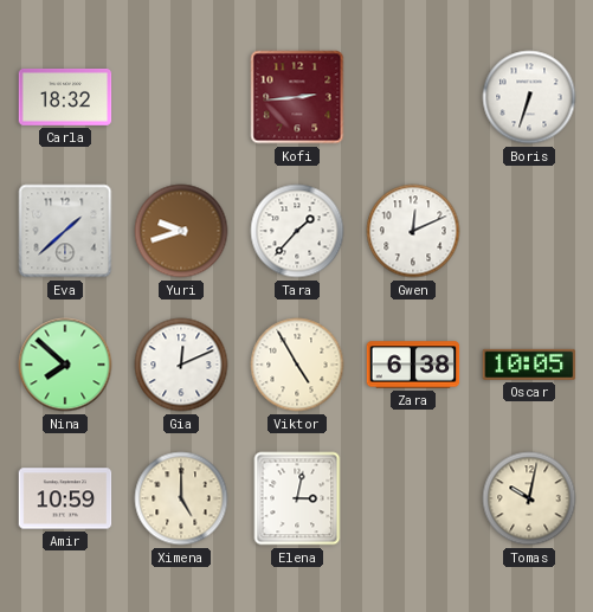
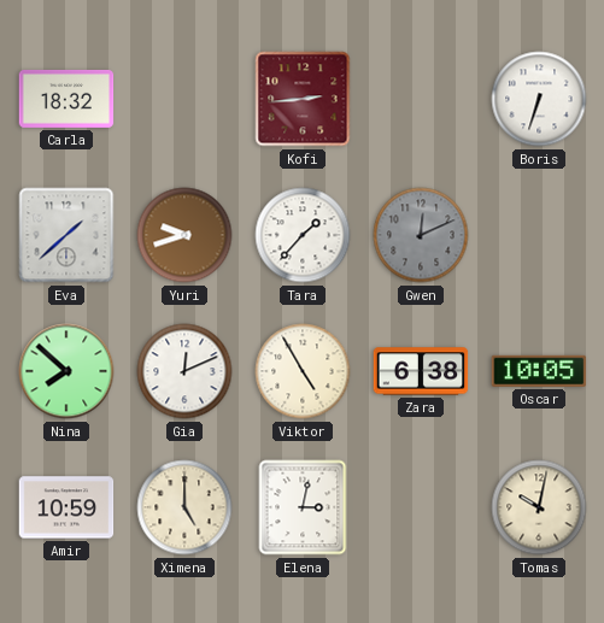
Gwen dial: white -> grey
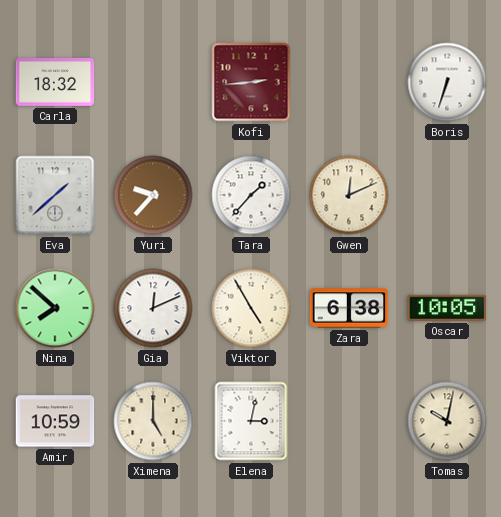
Yuri: 9:42 -> 9:37
Gwen dial: grey -> cream
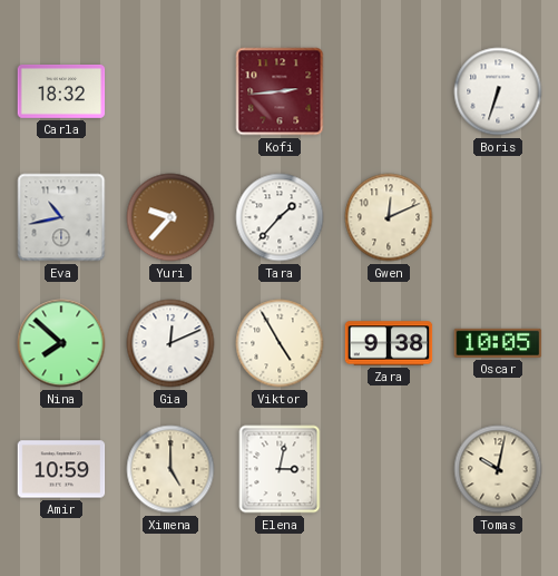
Eva: 1:38 -> 10:43
Zara: 6:38 -> 9:38
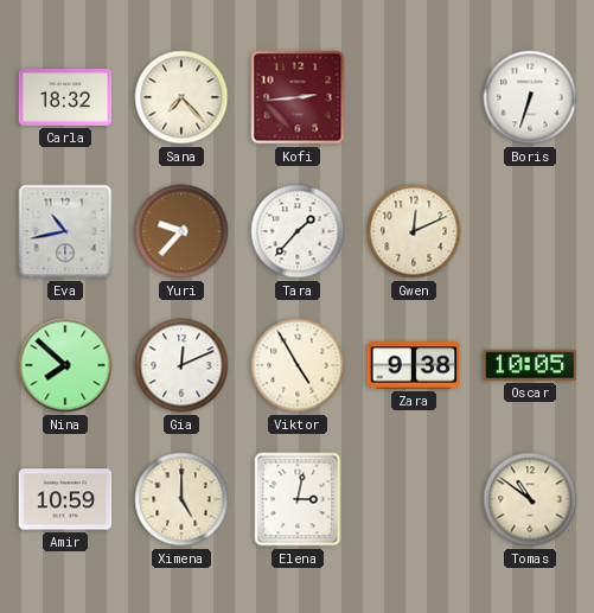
Sana: none -> 7:23
Tomas: 10:02 -> 10:51
